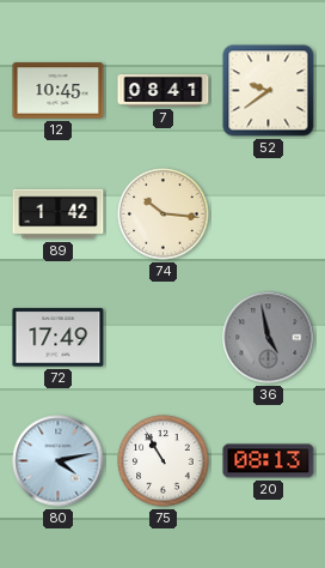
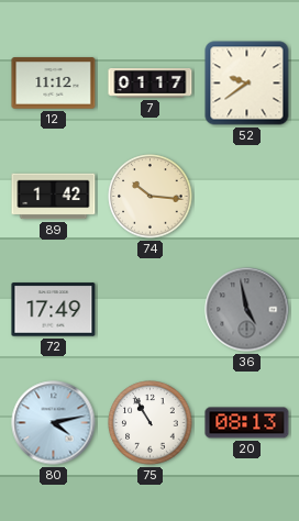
12: 10:45 -> 11:12
7: 08:41 -> 01:17
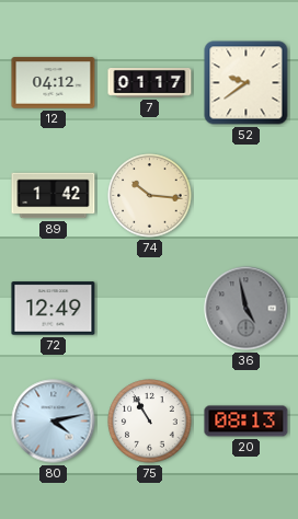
12: 11:12 -> 04:12
72: 17:49 -> 12:49
